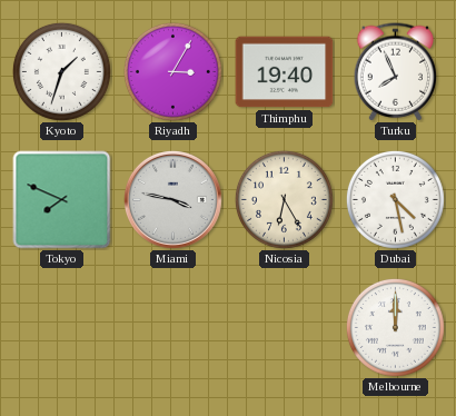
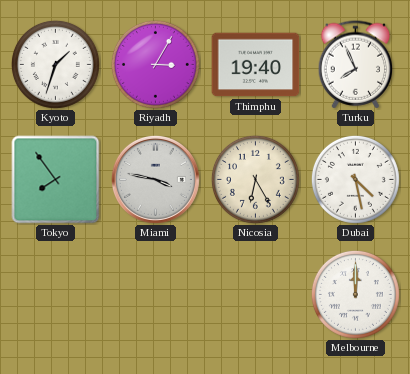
Tokyo: 7:49 -> 7:54
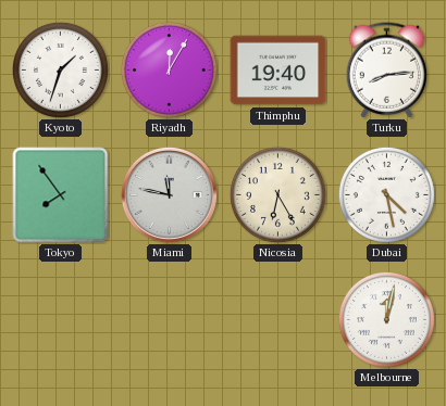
Riyadh: 3:05 -> 12:05
Turku: 7:56 -> 8:14
Miami: 3:47 -> 11:47
Melbourne: 12:00 -> 12:02
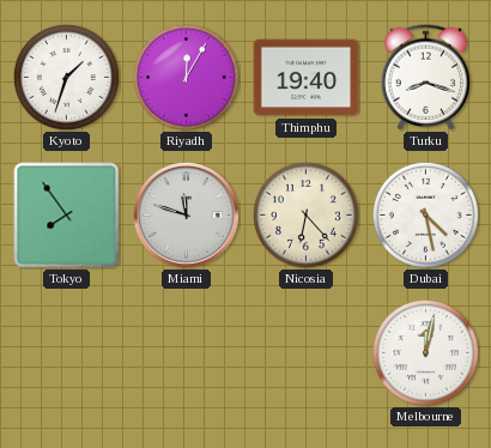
Turku: 8:14 -> 8:18
Miami: 11:47 -> 11:48
Nicosia: 6:25 -> 6:23
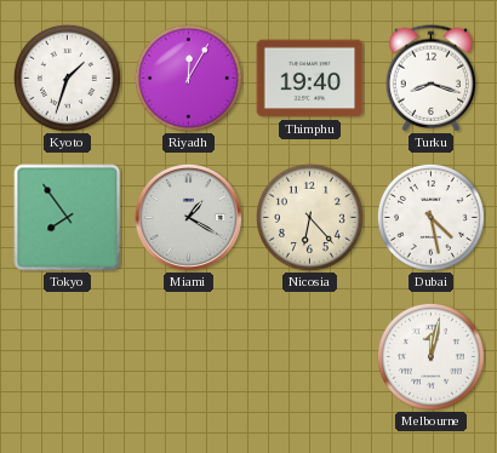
Miami: 11:48 -> 1:20
